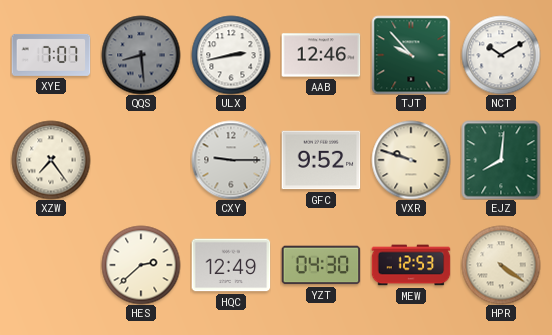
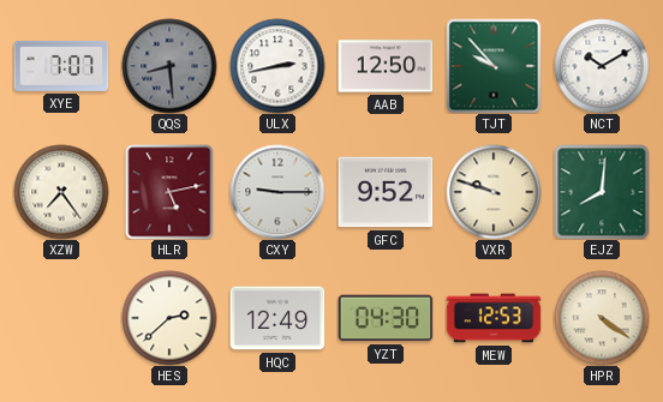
AAB: 12:46 -> 12:50
HLR: none -> 5:13
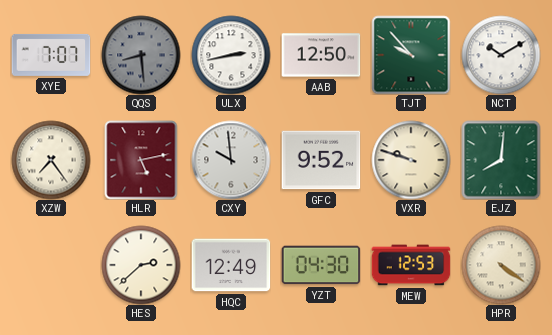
CXY: 9:15 -> 9:59
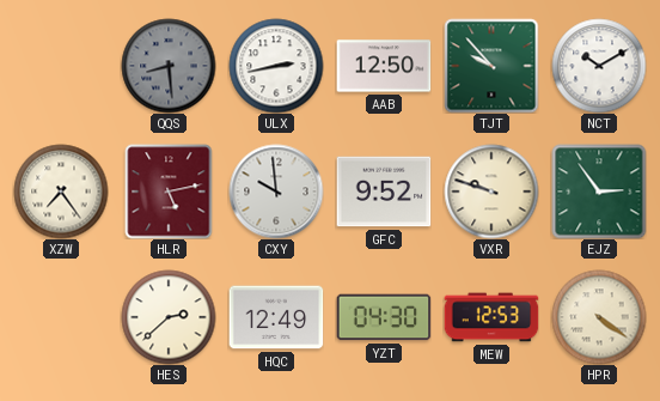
XYE: 7:07 -> none
EJZ: 8:01 -> 2:54
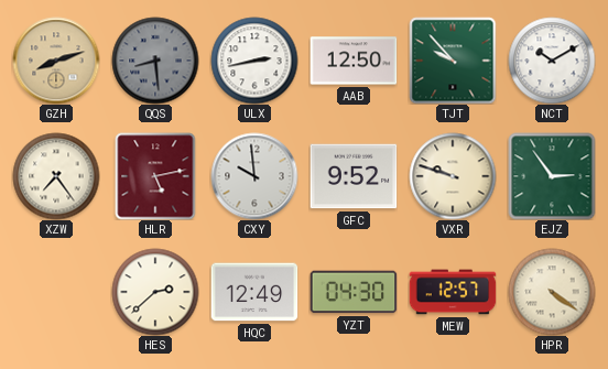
GZH: none -> 8:12
MEW: 12:53 -> 12:57
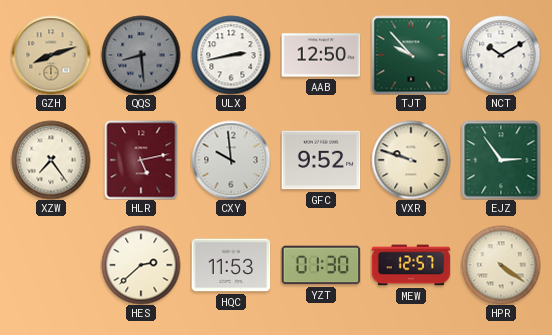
HQC: 12:49 -> 11:53
YZT: 04:30 -> 01:30
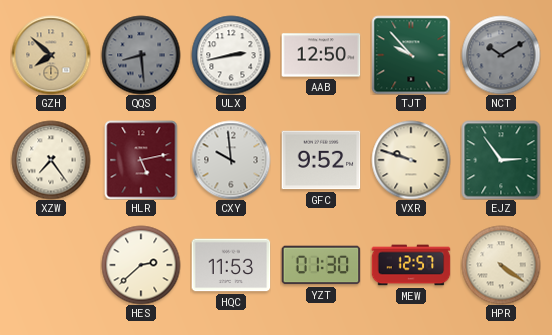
GZH: 8:12 -> 7:52
NCT dial: white -> grey
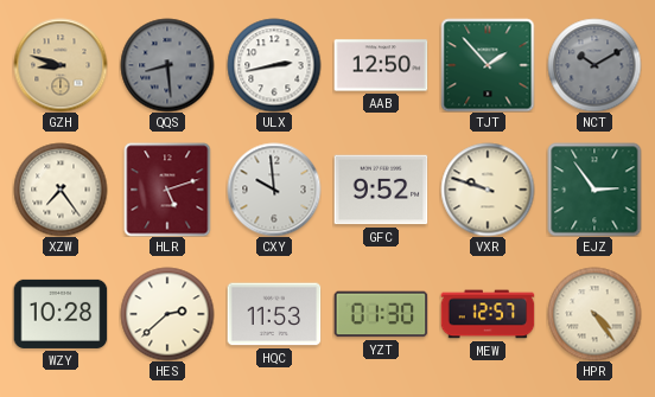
GZH: 7:52 -> 8:48
TJT: 9:53 -> 1:53
HLR: 5:13 -> 5:12
WZY: none -> 10:28
HPR: 4:21 -> 4:24
